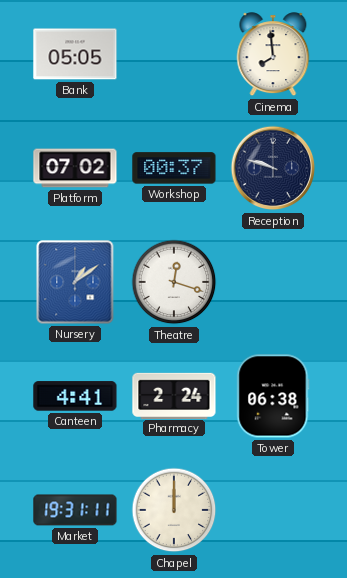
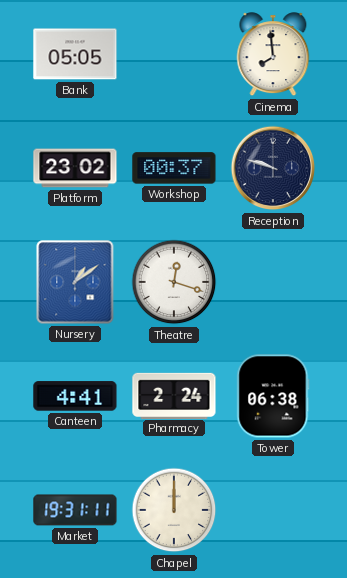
Platform: 07:02 -> 23:02
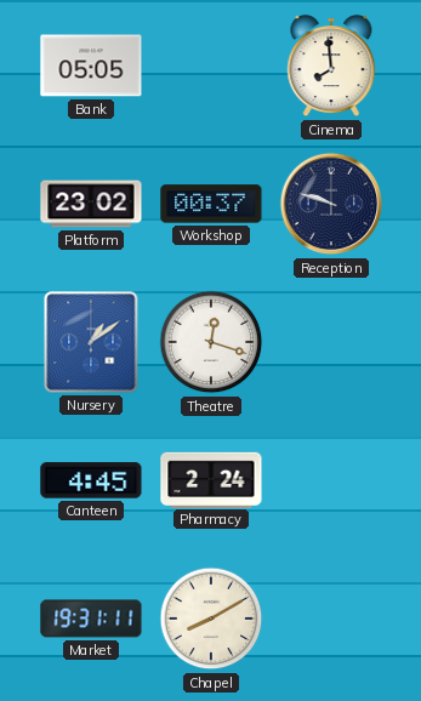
Canteen: 4:41 -> 4:45
Tower: 06:38 -> none
Chapel: 12:00 -> 8:10
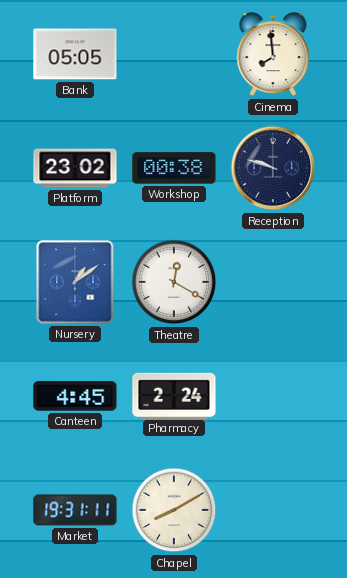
Workshop: 00:37 -> 00:38
Theatre: 12:18 -> 12:20
